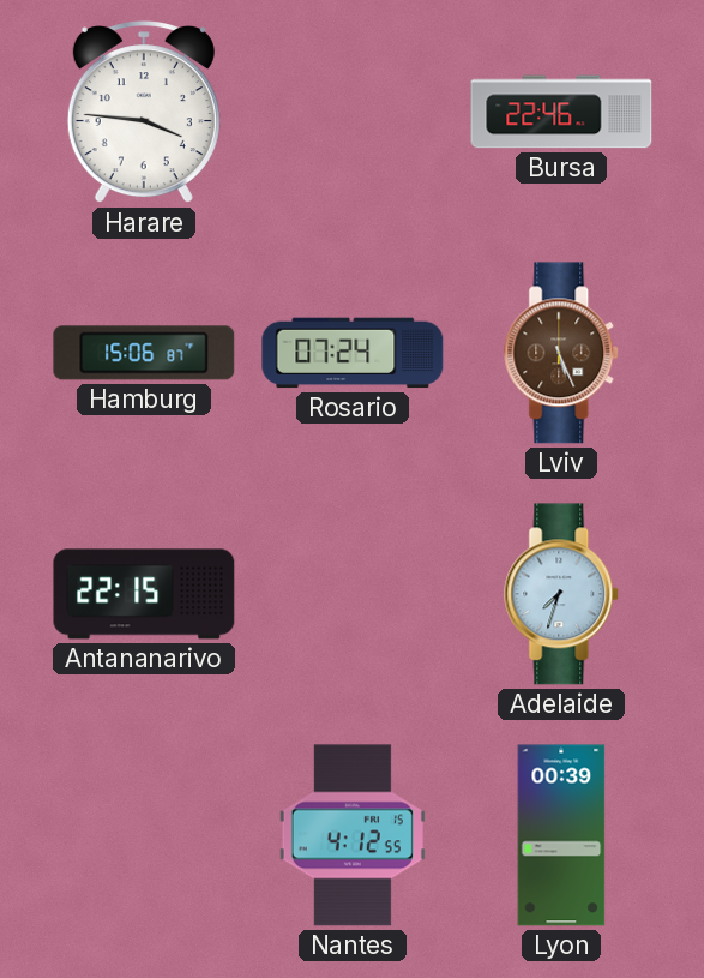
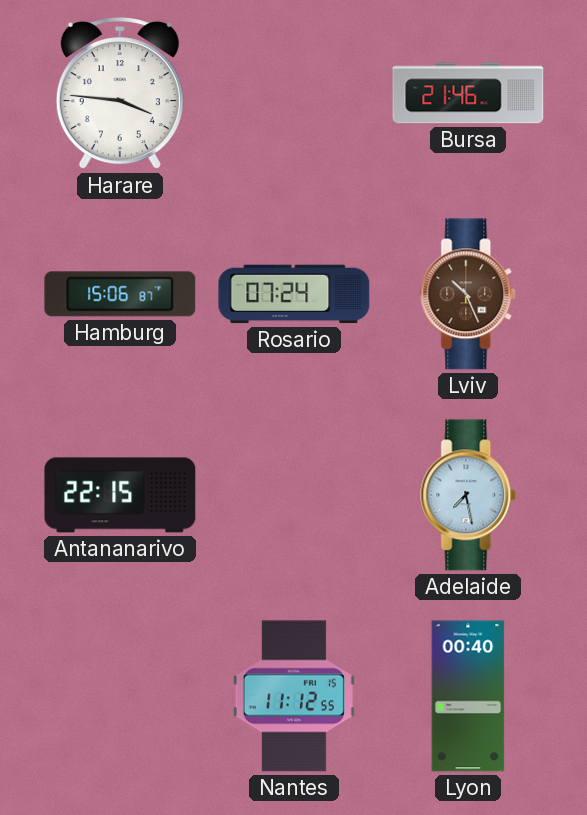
Bursa: 22:46 -> 21:46
Lviv: 5:26 -> 10:26
Adelaide: 7:33 -> 7:28
Nantes: 4:12 -> 11:12
Lyon: 00:39 -> 00:40
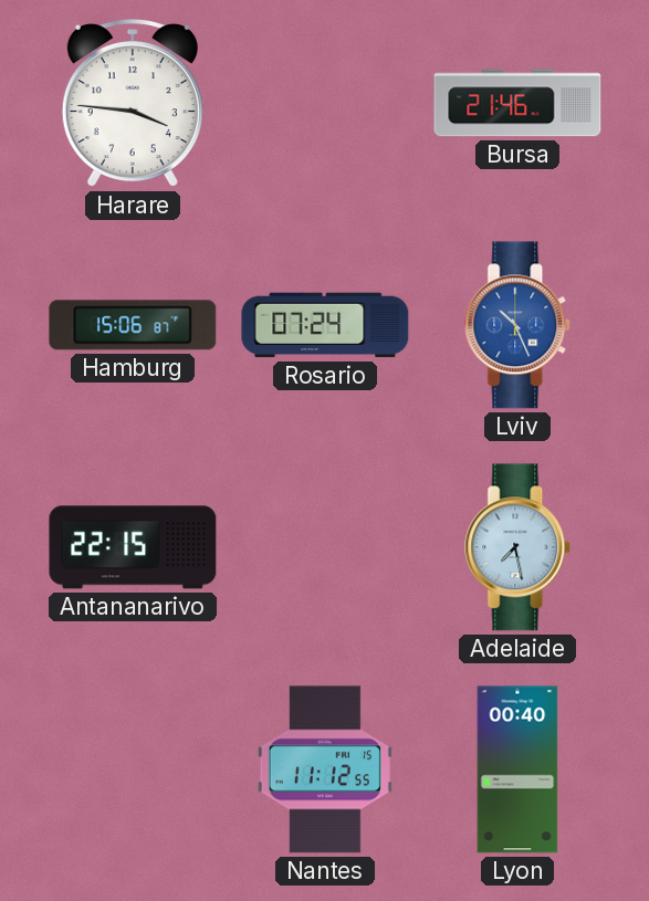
Lviv dial: brown -> blue
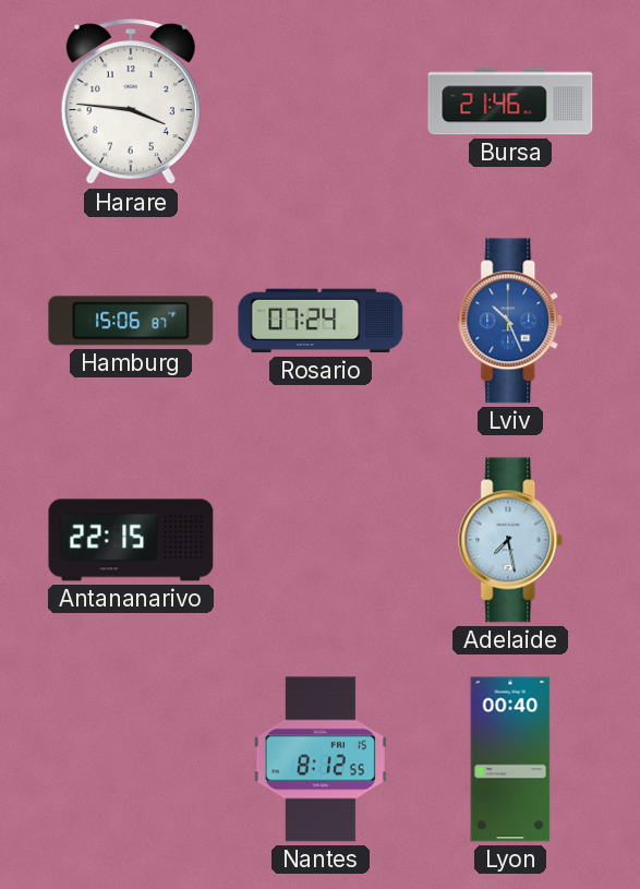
Nantes: 11:12 -> 8:12
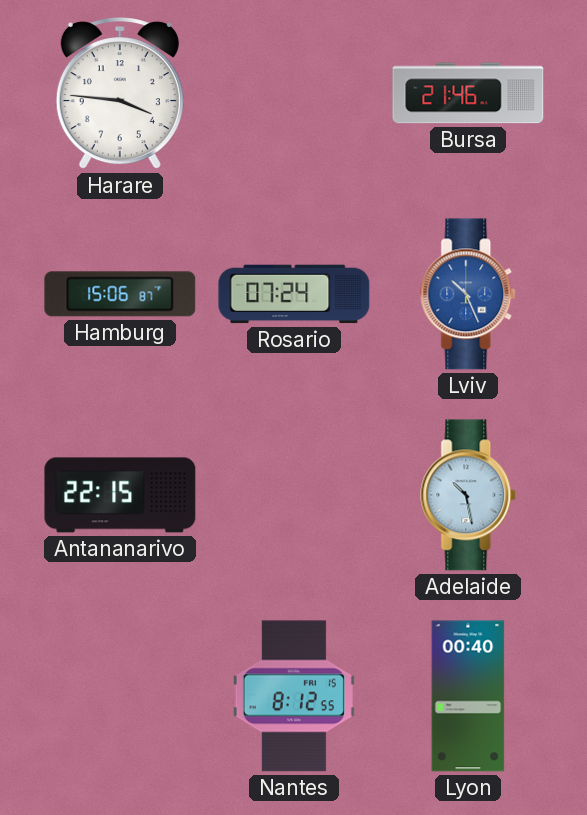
Adelaide: 7:28 -> 10:28
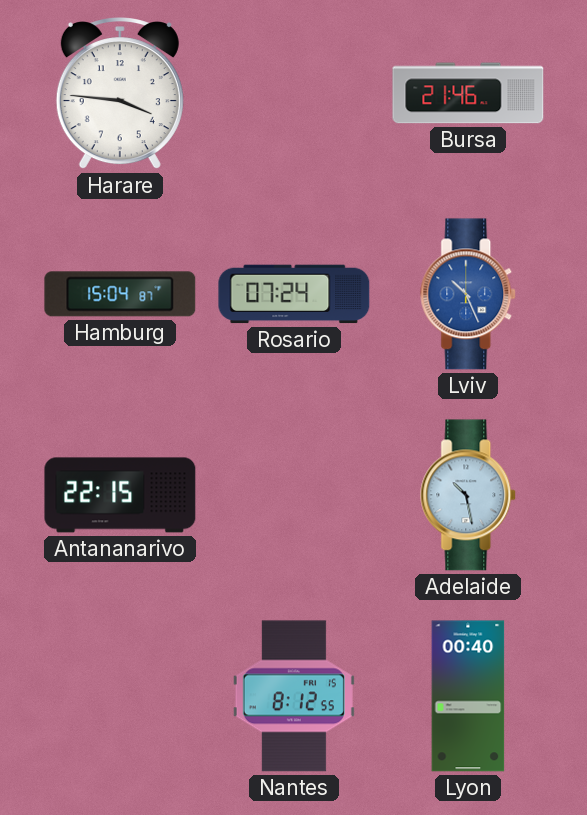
Hamburg: 15:06 -> 15:04
